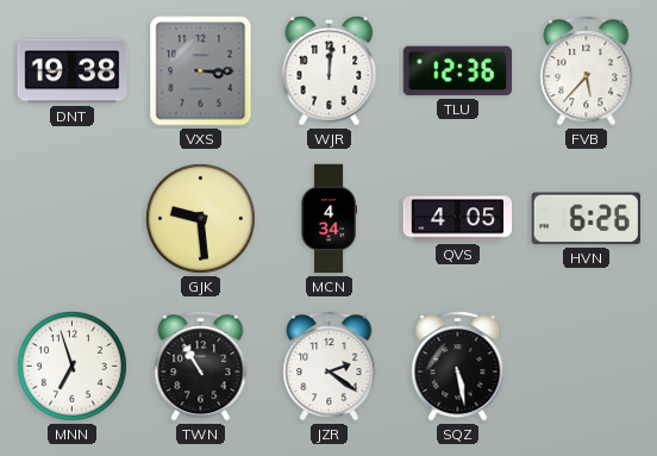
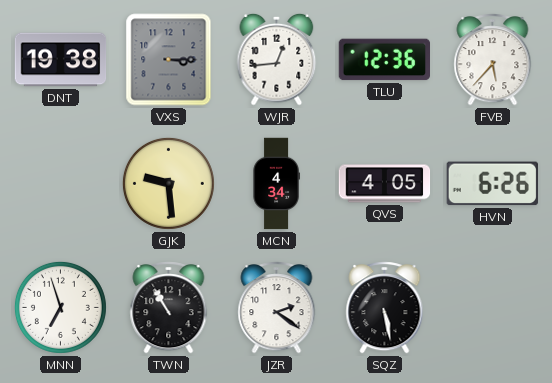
WJR: 12:01 -> 12:44
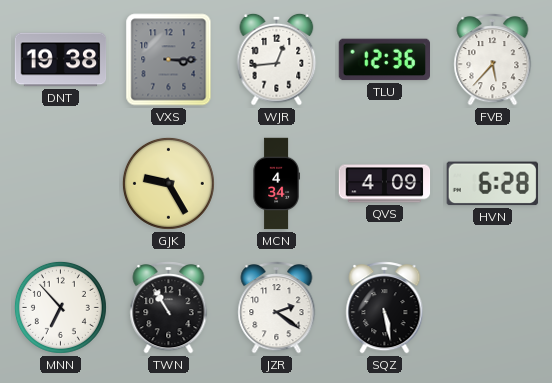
GJK: 9:29 -> 9:25
QVS: 4:05 -> 4:09
HVN: 6:26 -> 6:28
MNN: 6:57 -> 6:53
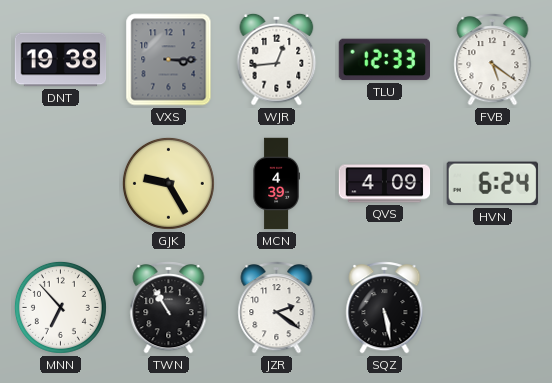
TLU: 12:36 -> 12:33
FVB: 5:37 -> 5:21
MCN: 4:34 -> 4:39
HVN: 6:28 -> 6:24
